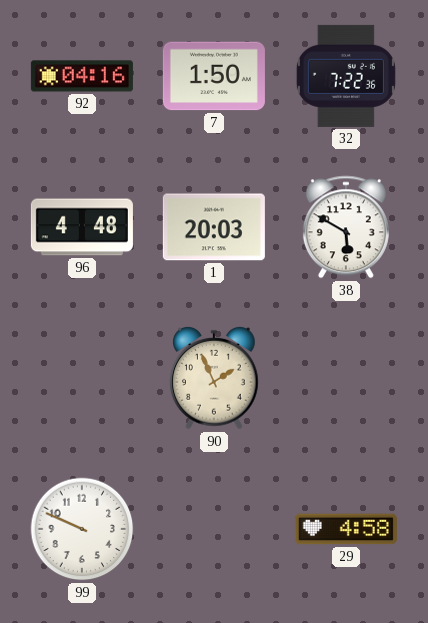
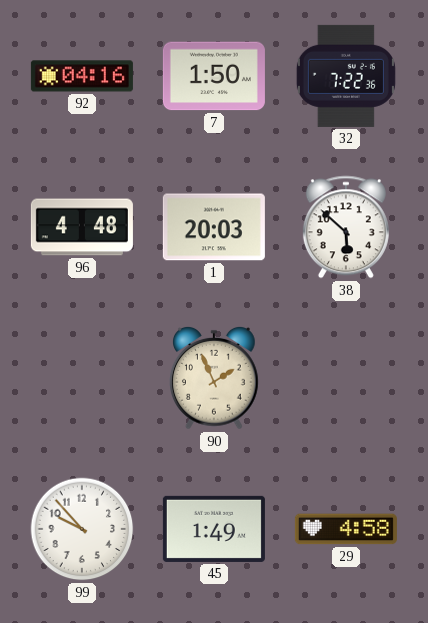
38: 5:50 -> 5:52
99: 9:49 -> 9:53
45: none -> 1:49
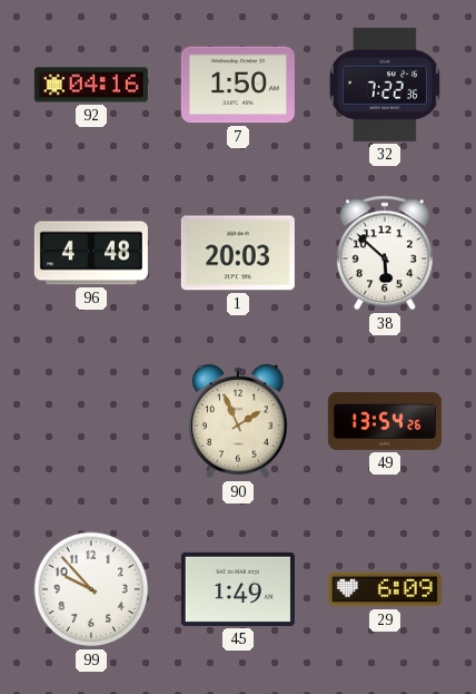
49: none -> 13:54
29: 4:58 -> 6:09
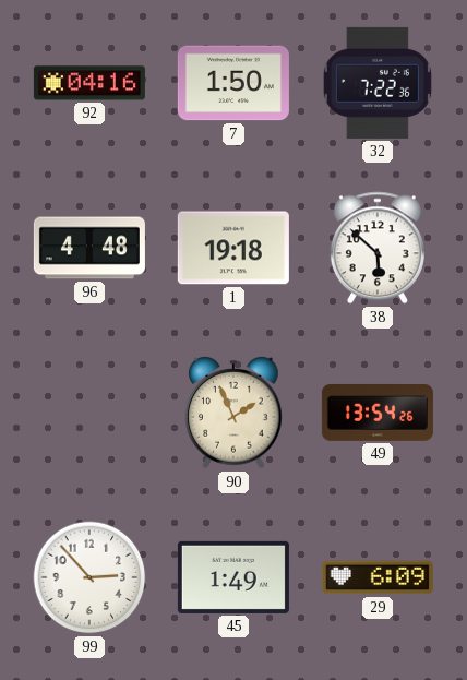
1: 20:03 -> 19:18
99: 9:53 -> 2:53
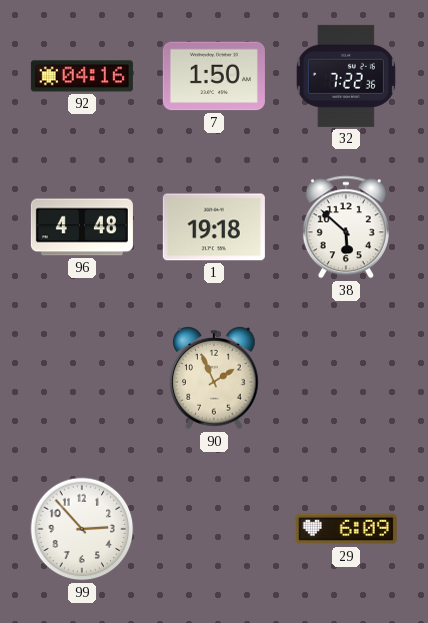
49: 13:54 -> none
45: 1:49 -> none
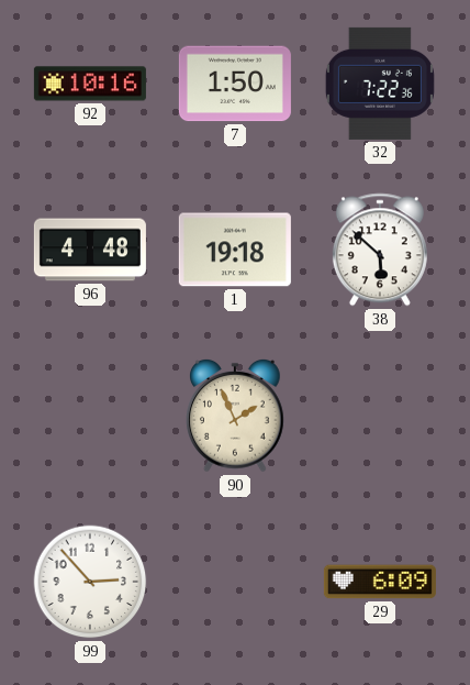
92: 04:16 -> 10:16
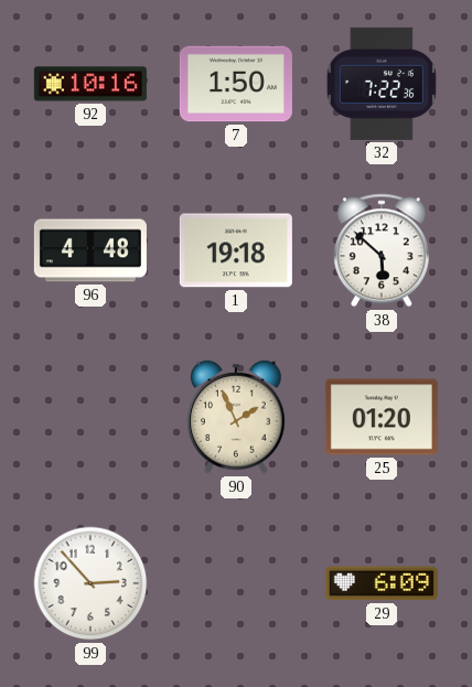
25: none -> 01:20
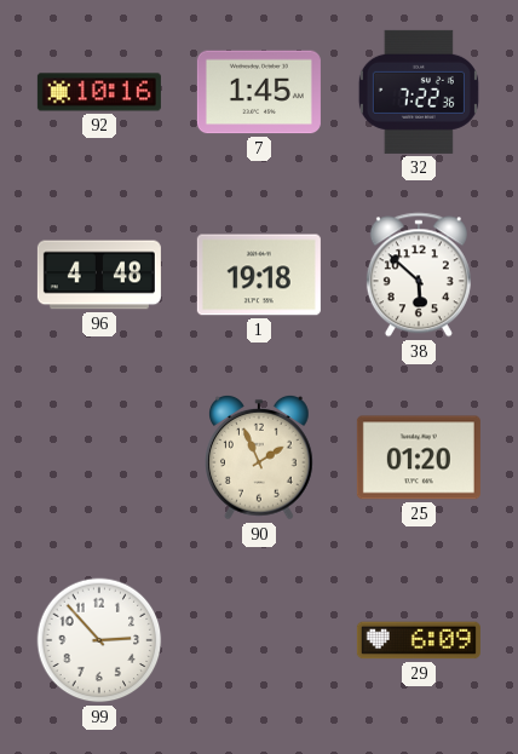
7: 1:50 -> 1:45
